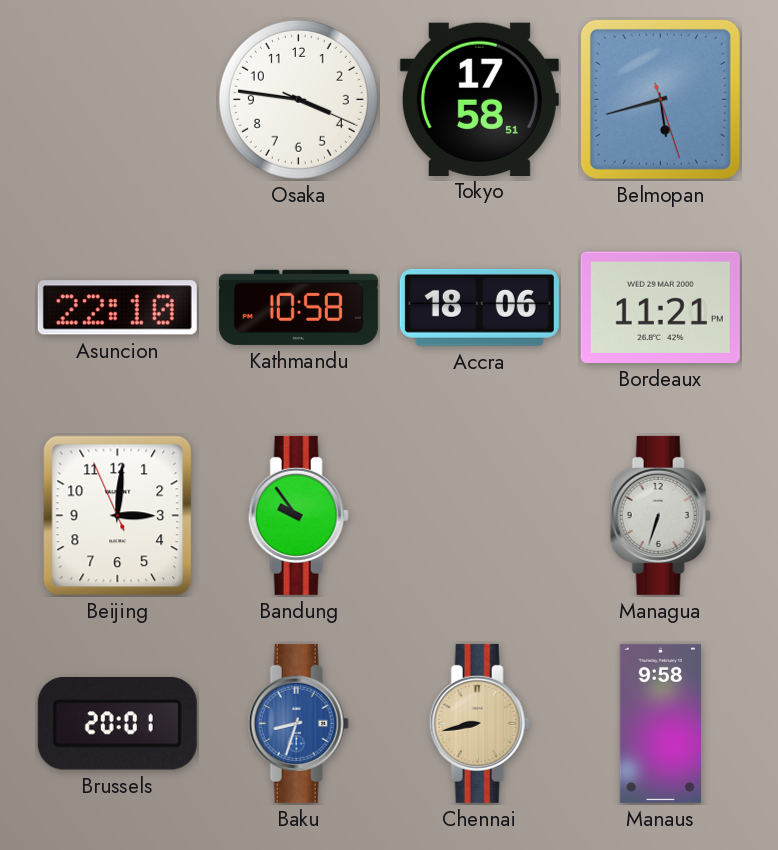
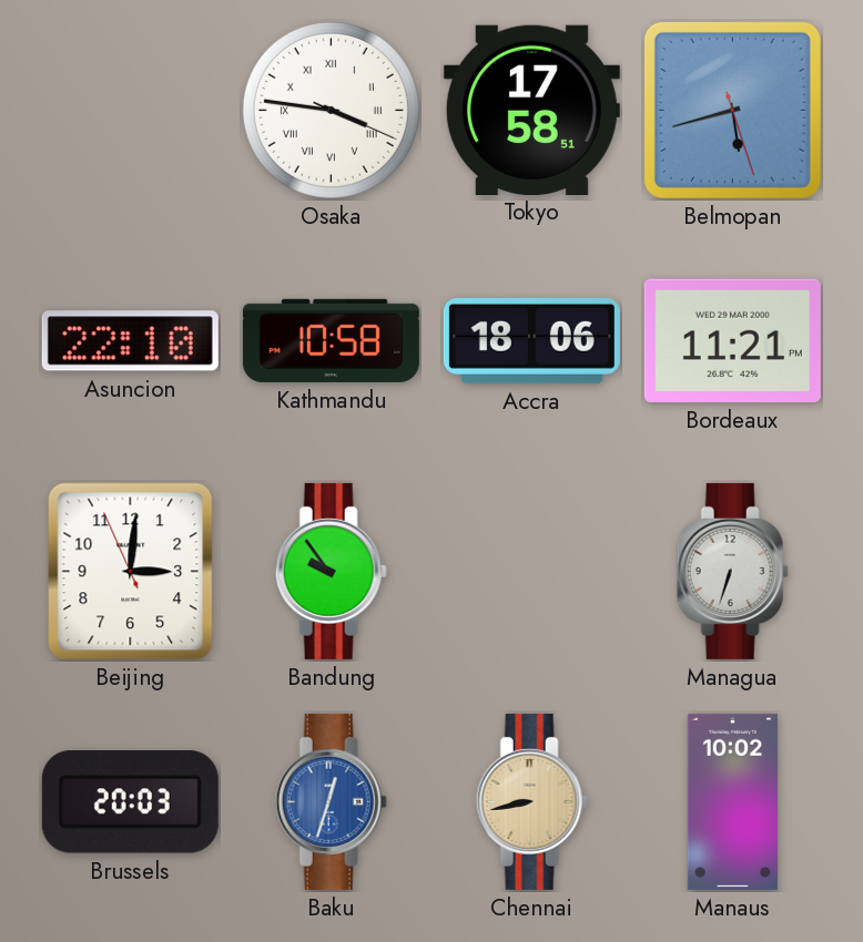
Osaka numerals: Arabic -> Roman
Brussels: 20:01 -> 20:03
Baku: 8:33 -> 12:33
Manaus: 9:58 -> 10:02
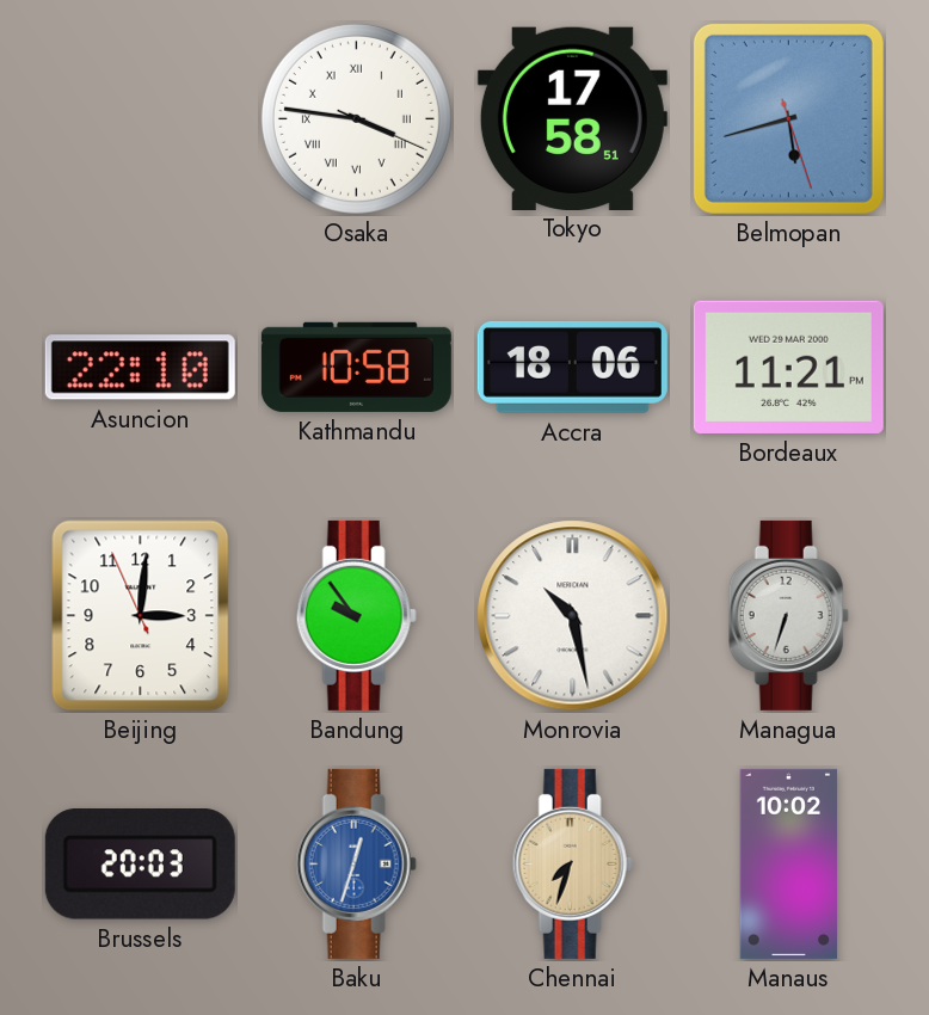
Monrovia: none -> 10:28
Chennai: 8:43 -> 7:33
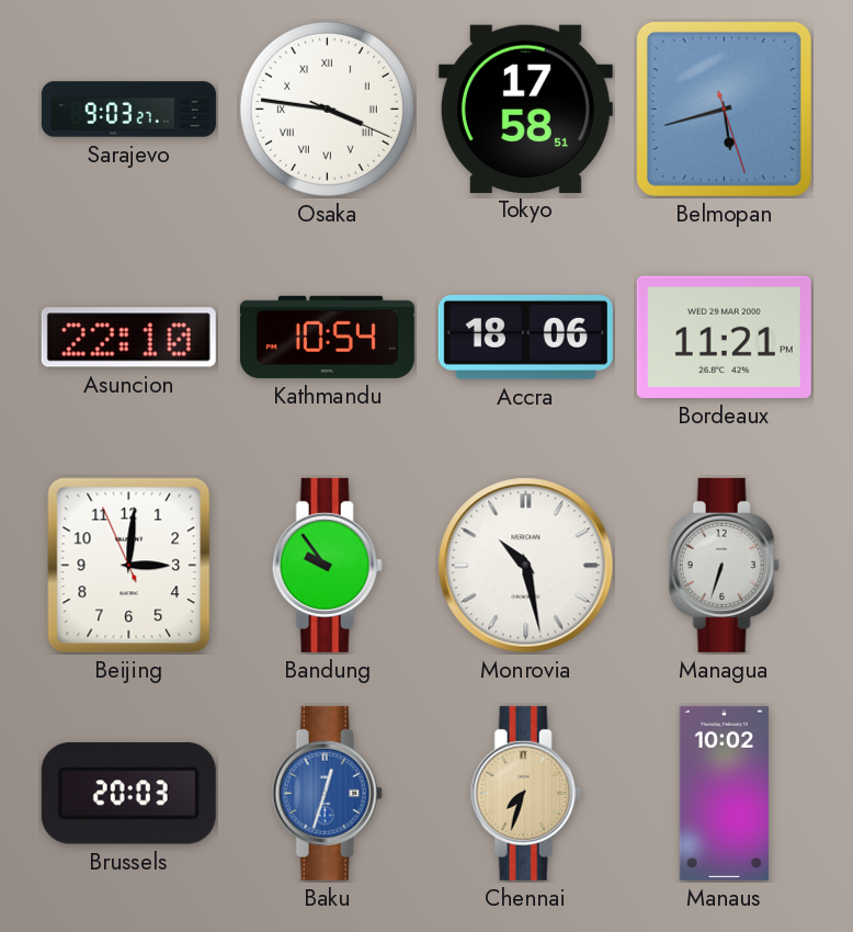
Sarajevo: none -> 9:03
Kathmandu: 10:58 -> 10:54
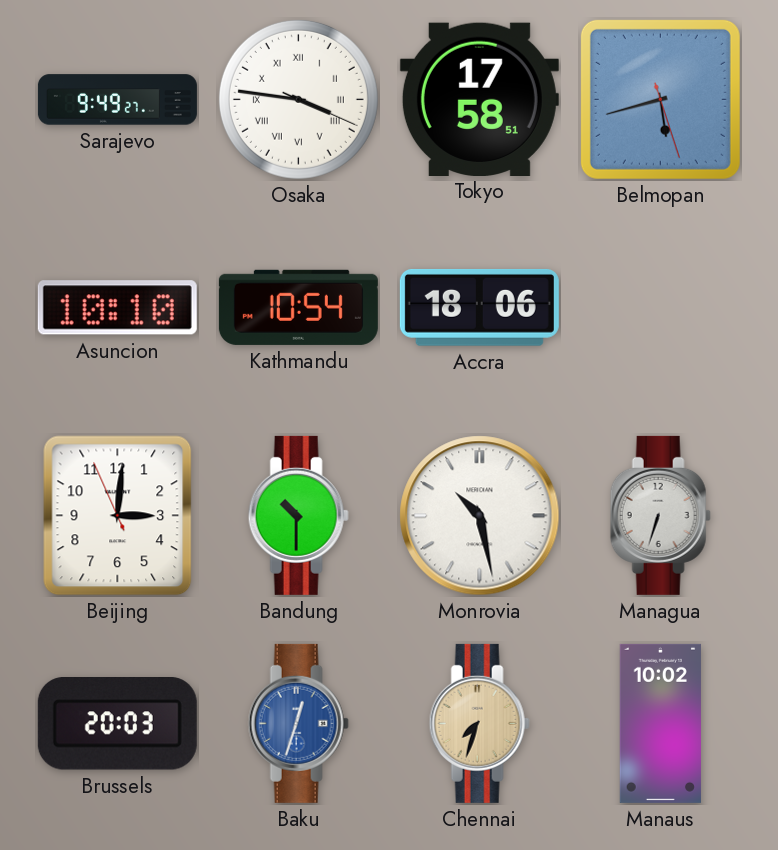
Sarajevo: 9:03 -> 9:49
Asuncion: 22:10 -> 10:10
Bordeaux: 11:21 -> none
Bandung: 9:54 -> 10:30
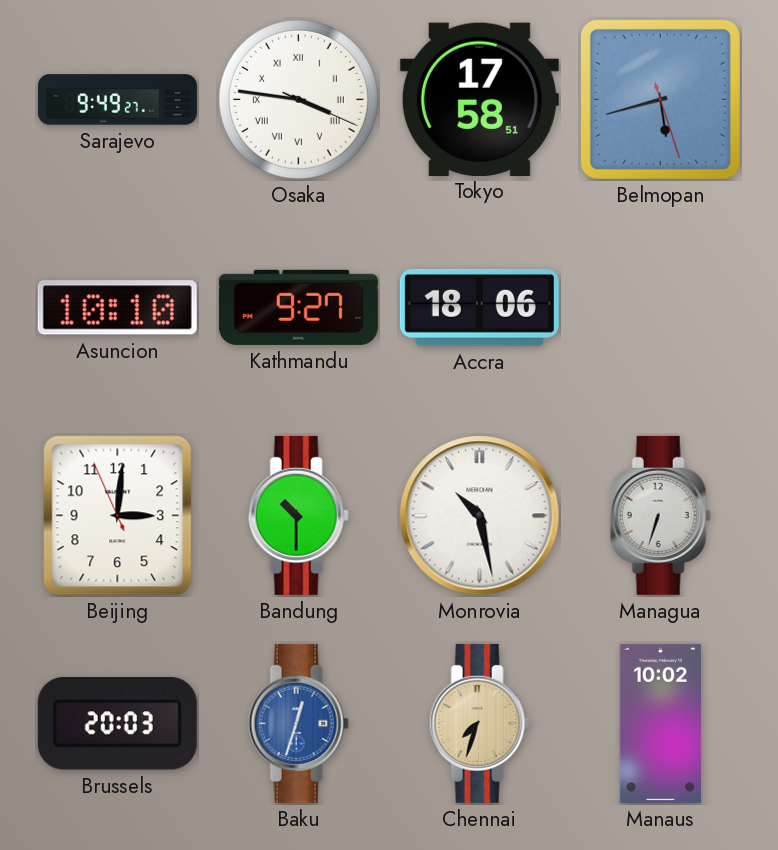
Kathmandu: 10:54 -> 9:27
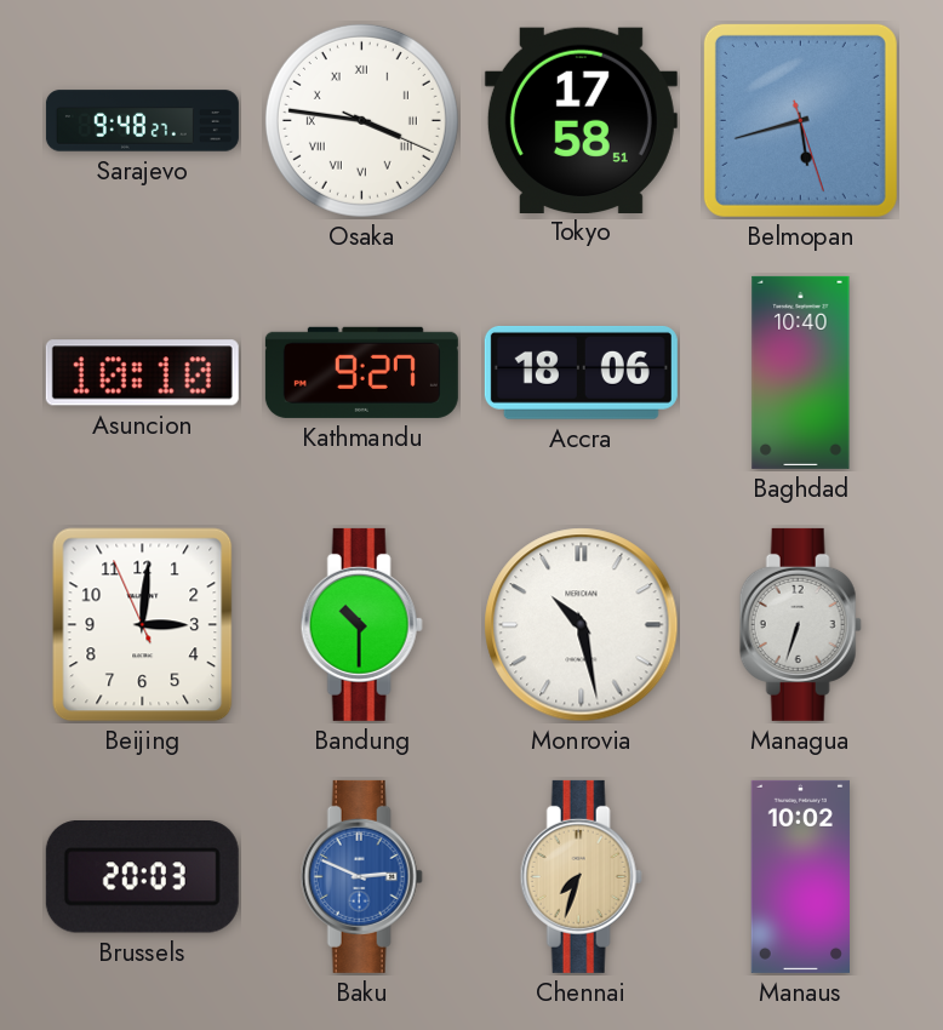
Sarajevo: 9:49 -> 9:48
Baghdad: none -> 10:40
Baku: 12:33 -> 2:49
